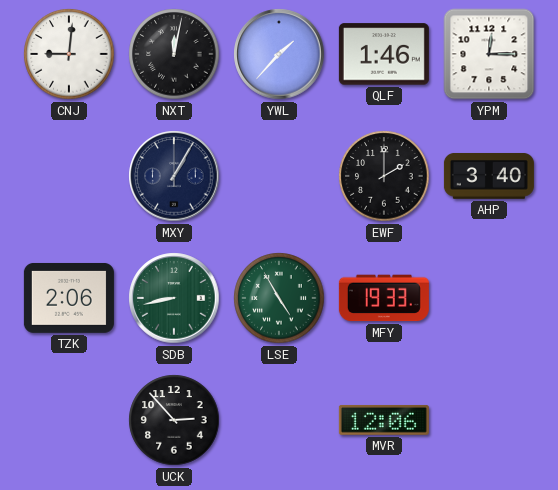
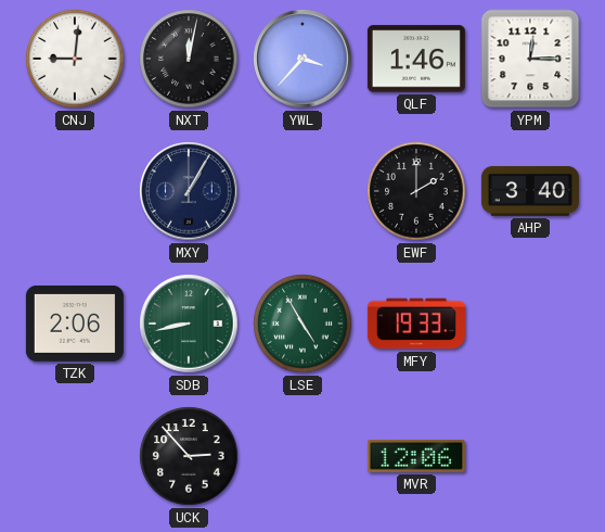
YWL: 1:37 -> 3:37
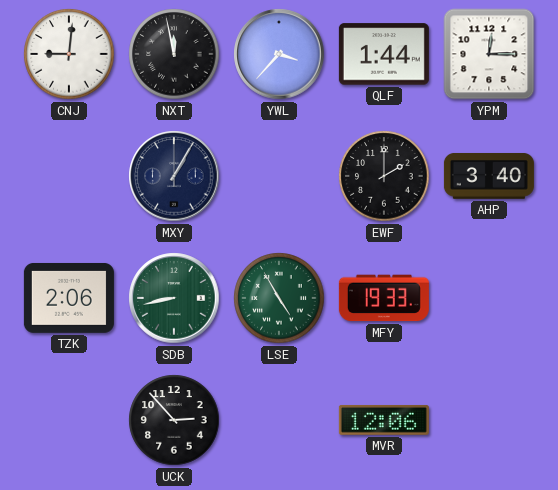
NXT: 12:02 -> 11:58
QLF: 1:46 -> 1:44
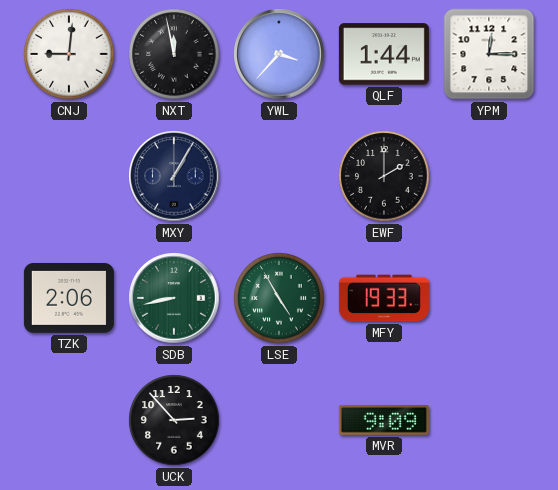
AHP: 3:40 -> none
MVR: 12:06 -> 9:09
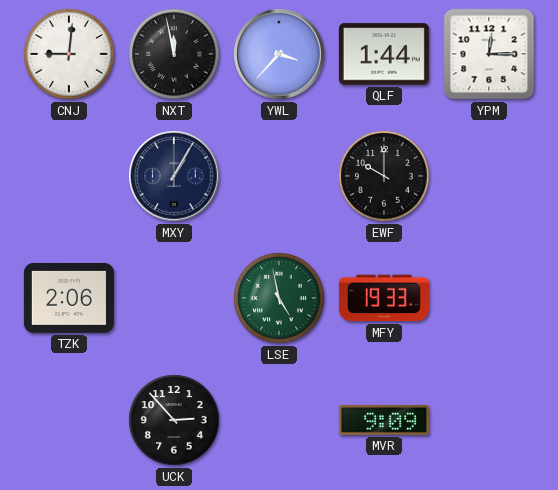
EWF: 2:00 -> 10:00
SDB: 8:43 -> none
LSE: 4:55 -> 4:58
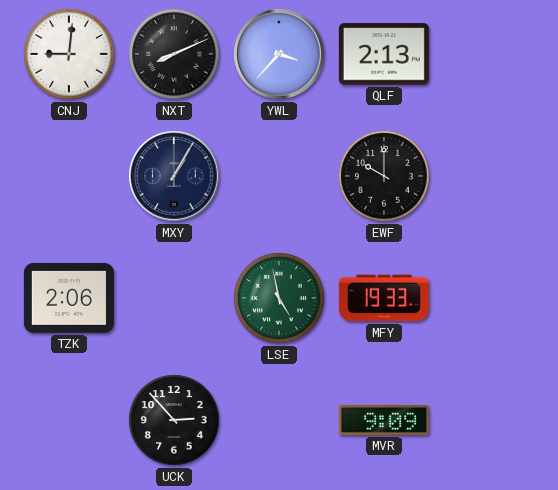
NXT: 11:58 -> 8:11
QLF: 1:44 -> 2:13
YPM: 12:15 -> none
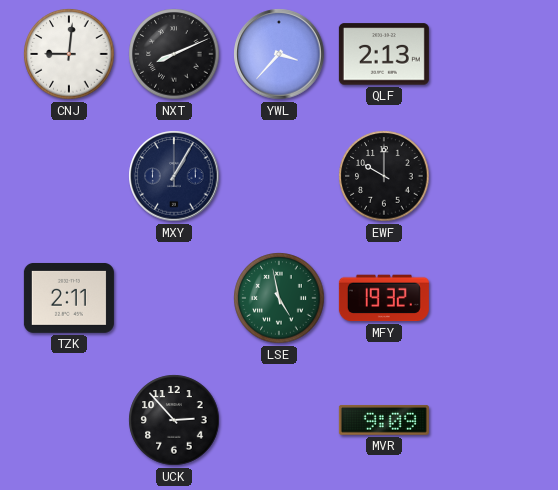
TZK: 2:06 -> 2:11
MFY: 19:33 -> 19:32
